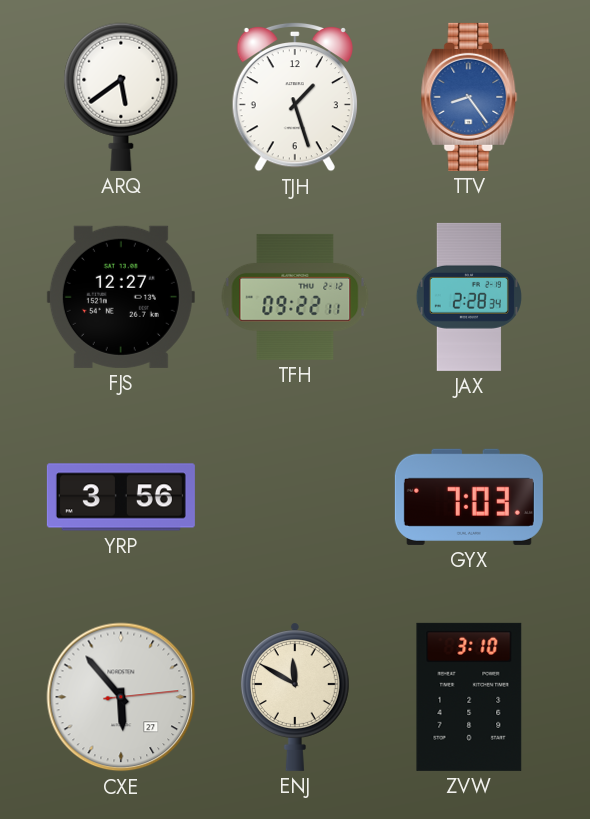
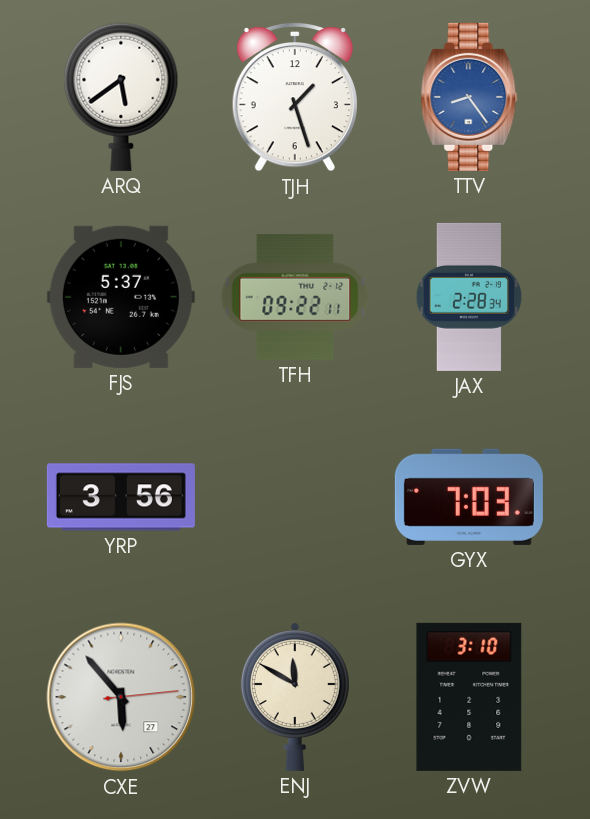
FJS: 12:27 -> 5:37
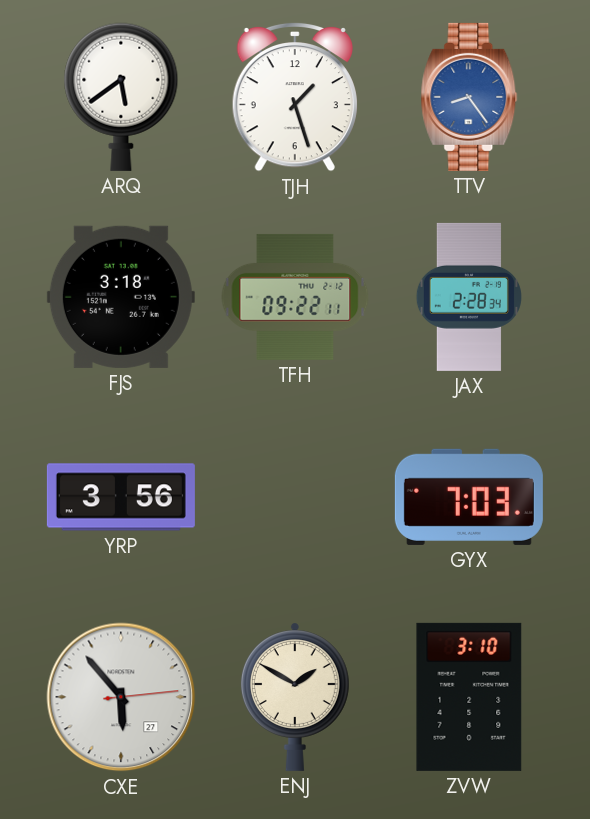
FJS: 5:37 -> 3:18
ENJ: 11:50 -> 1:50
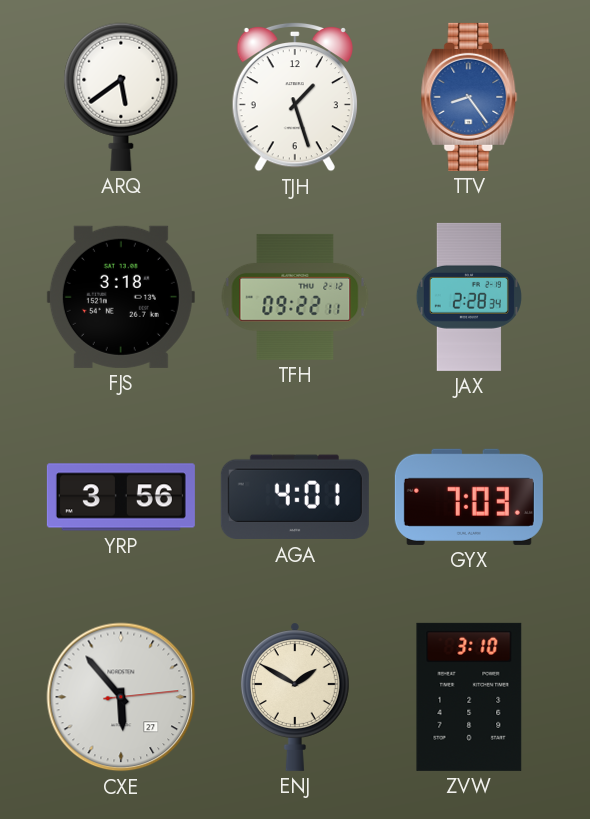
AGA: none -> 4:01
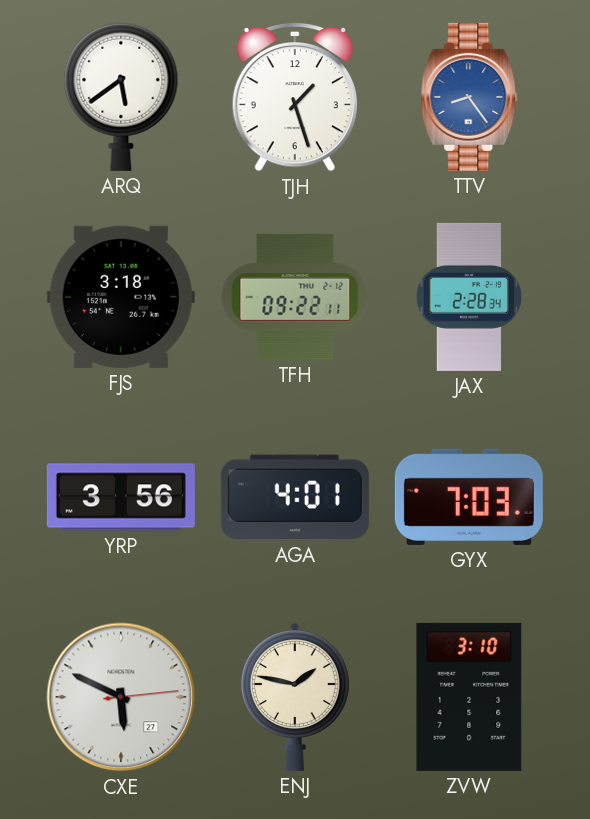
CXE: 5:53 -> 5:49
ENJ: 1:50 -> 1:47
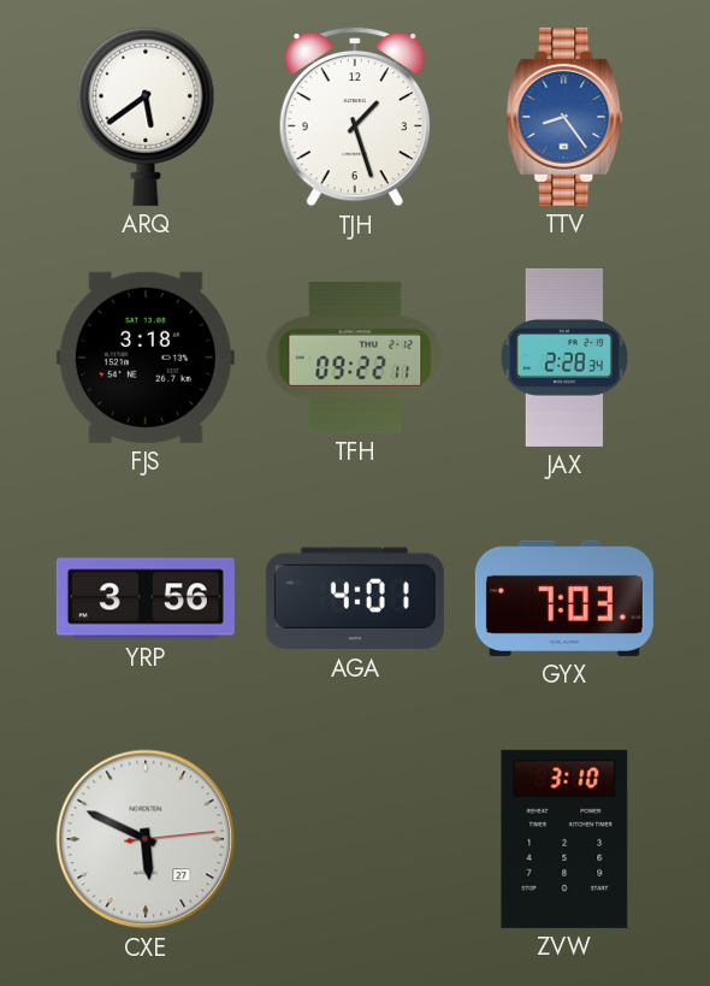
ENJ: 1:47 -> none
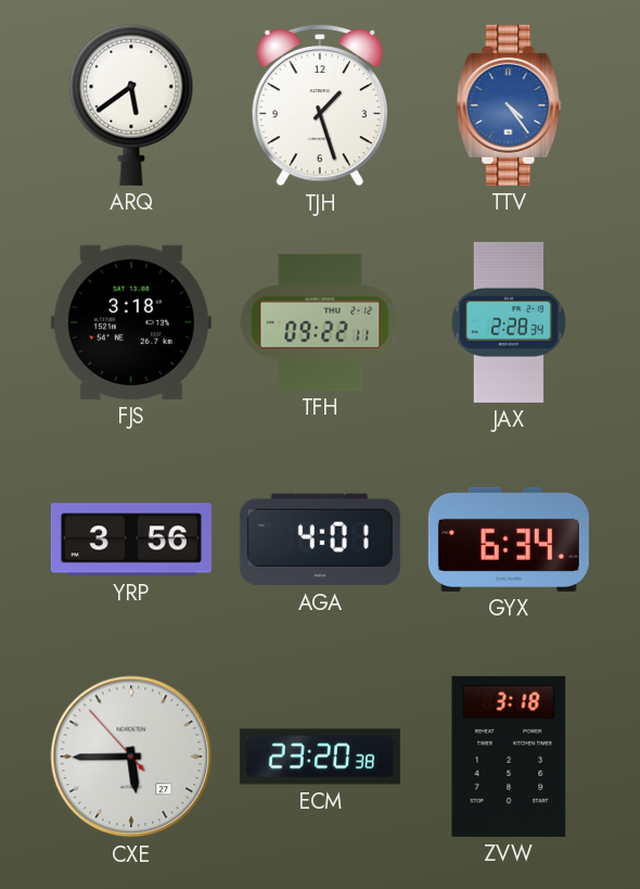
TTV: 8:24 -> 4:24
GYX: 7:03 -> 6:34
CXE: 5:49 -> 5:44
ECM: none -> 23:20
ZVW: 3:10 -> 3:18
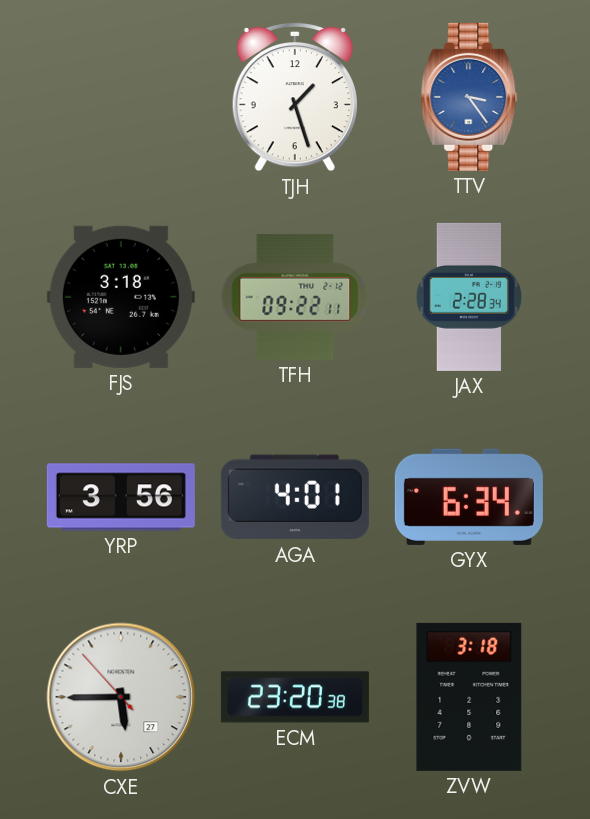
ARQ: 5:39 -> none
TTV: 4:24 -> 3:24
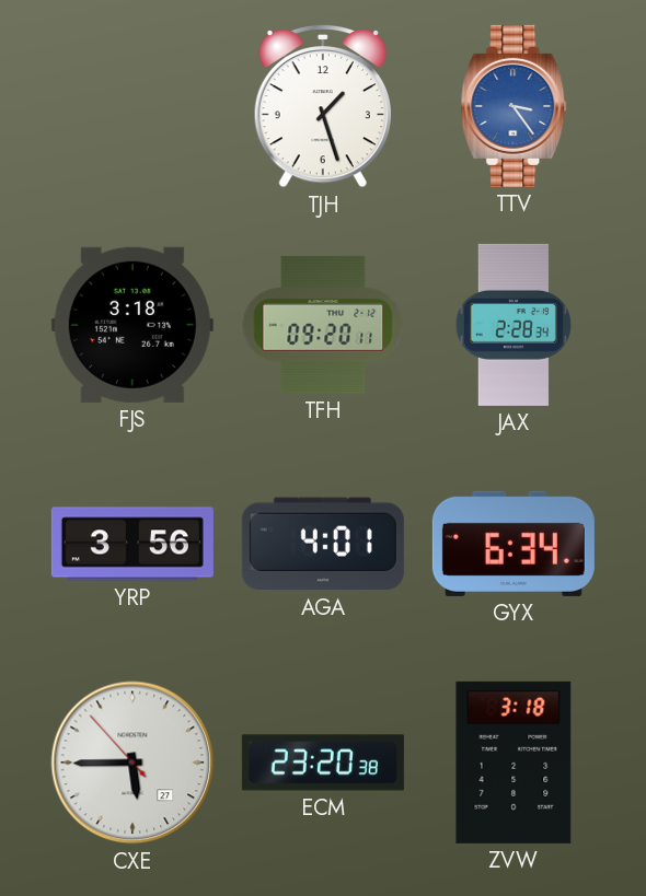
TFH: 09:22 -> 09:20
